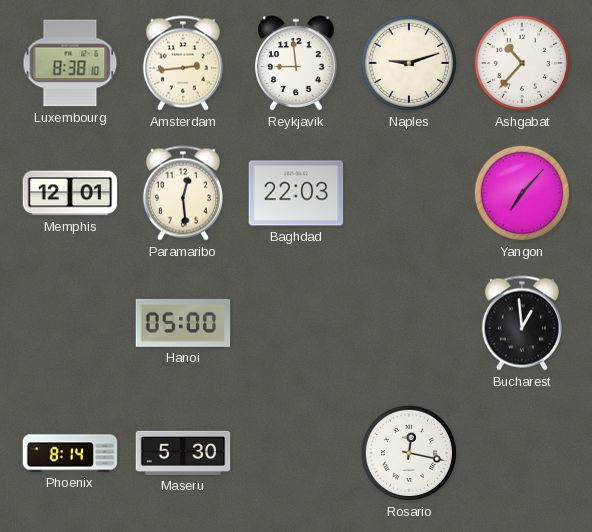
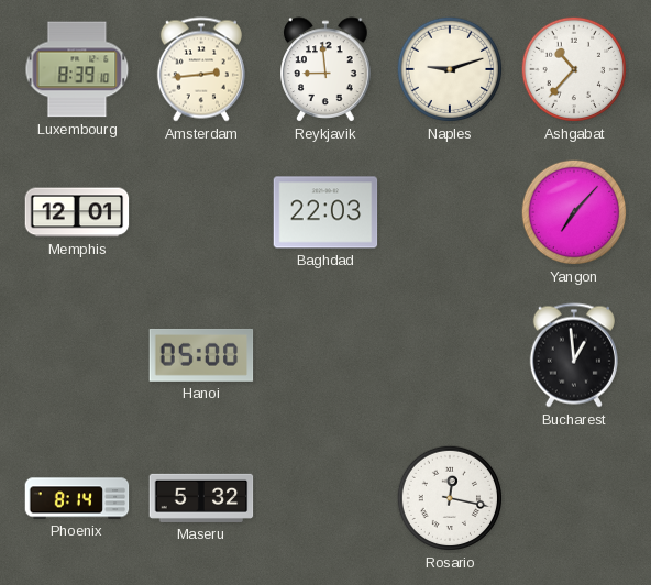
Luxembourg: 8:38 -> 8:39
Paramaribo: 12:29 -> none
Maseru: 5:30 -> 5:32
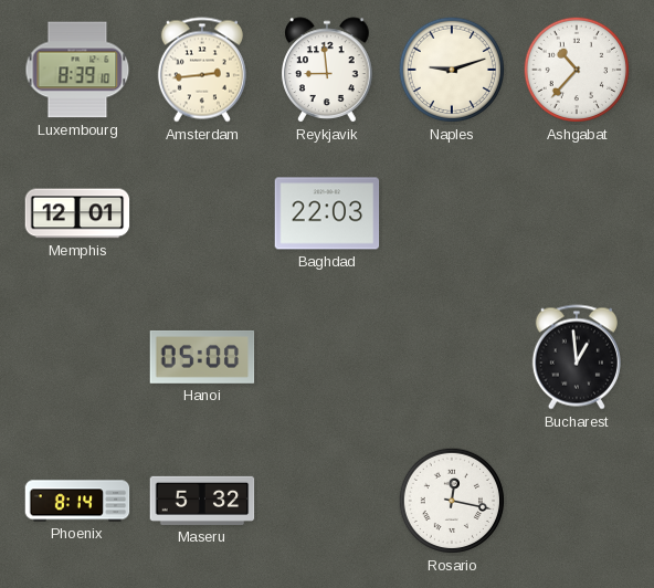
Yangon: 7:07 -> none
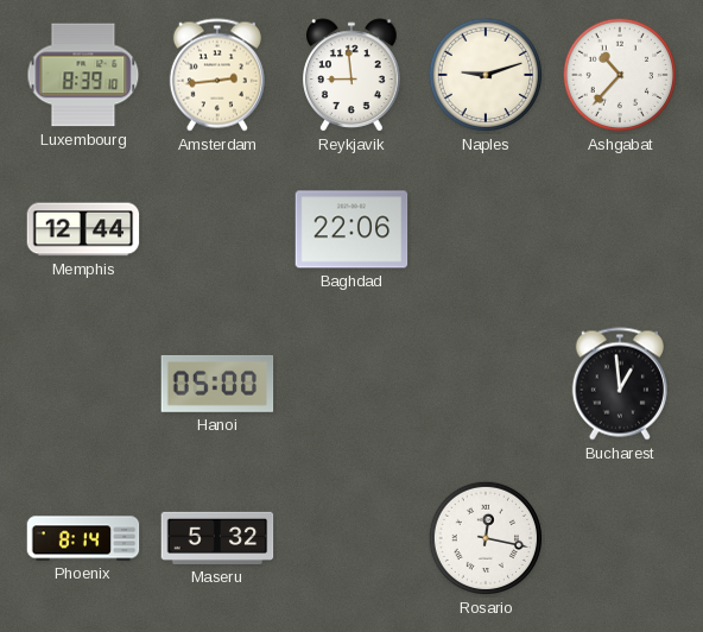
Memphis: 12:01 -> 12:44
Baghdad: 22:03 -> 22:06
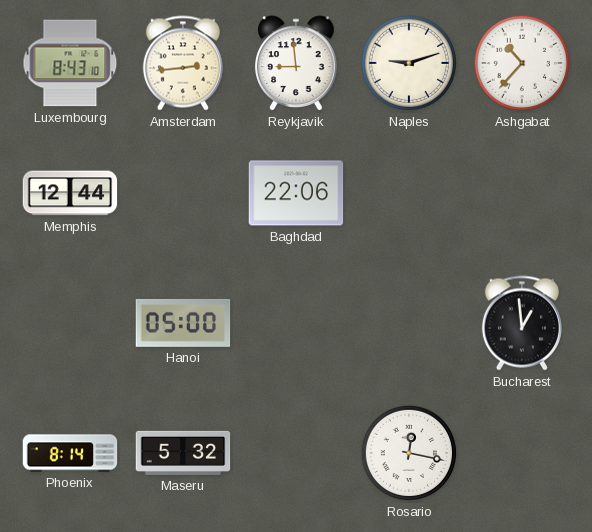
Luxembourg: 8:39 -> 8:43
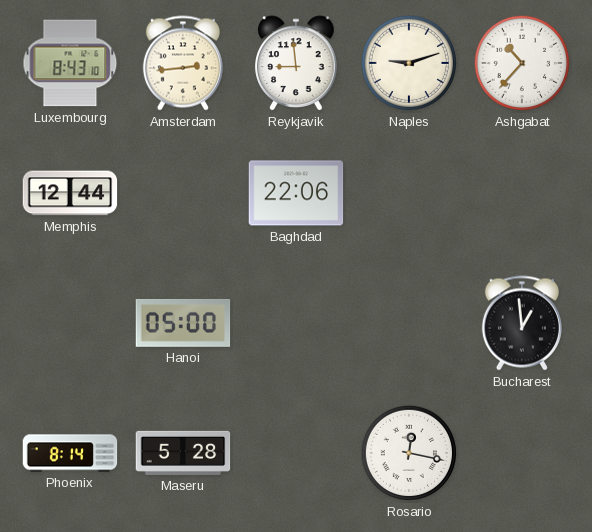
Maseru: 5:32 -> 5:28
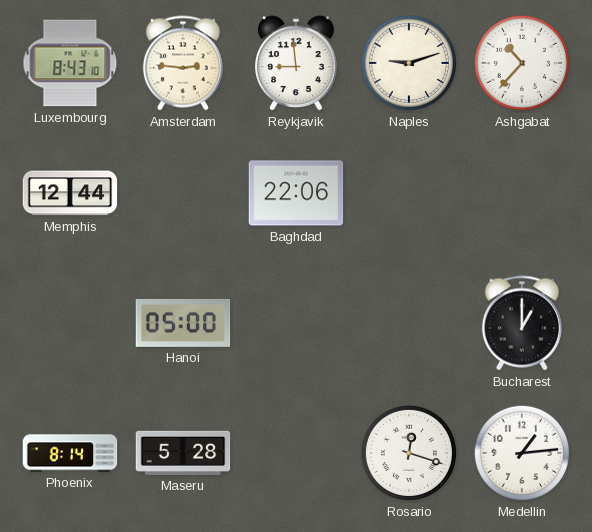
Amsterdam: 2:44 -> 2:46
Bucharest: 12:59 -> 1:00
Rosario: 12:17 -> 12:18
Medellin: none -> 1:14
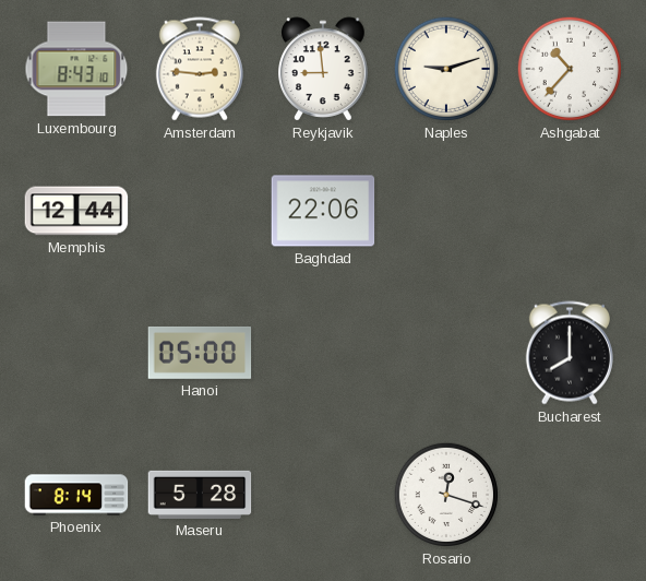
Bucharest: 1:00 -> 8:00
Medellin: 1:14 -> none
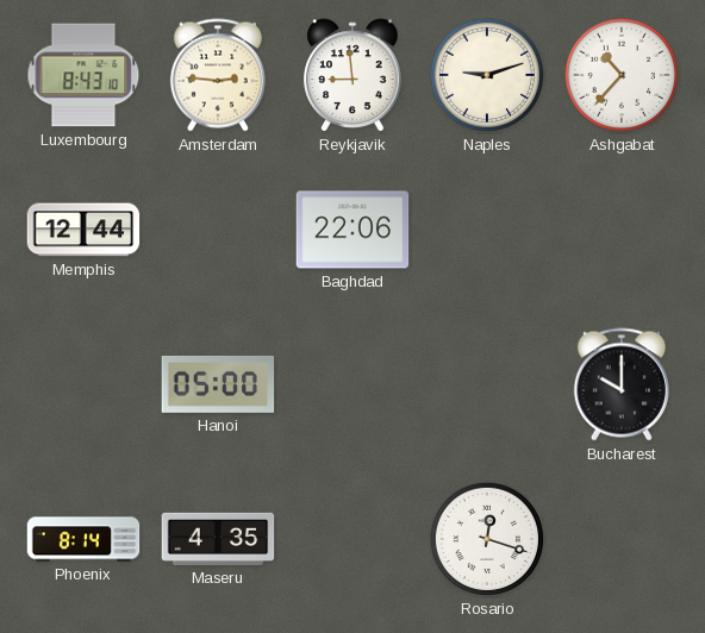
Bucharest: 8:00 -> 10:00
Maseru: 5:28 -> 4:35
